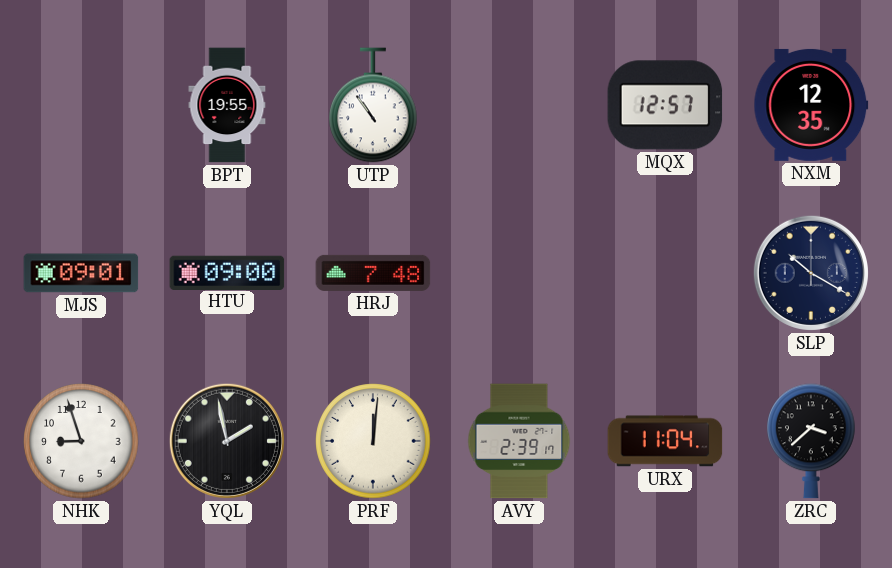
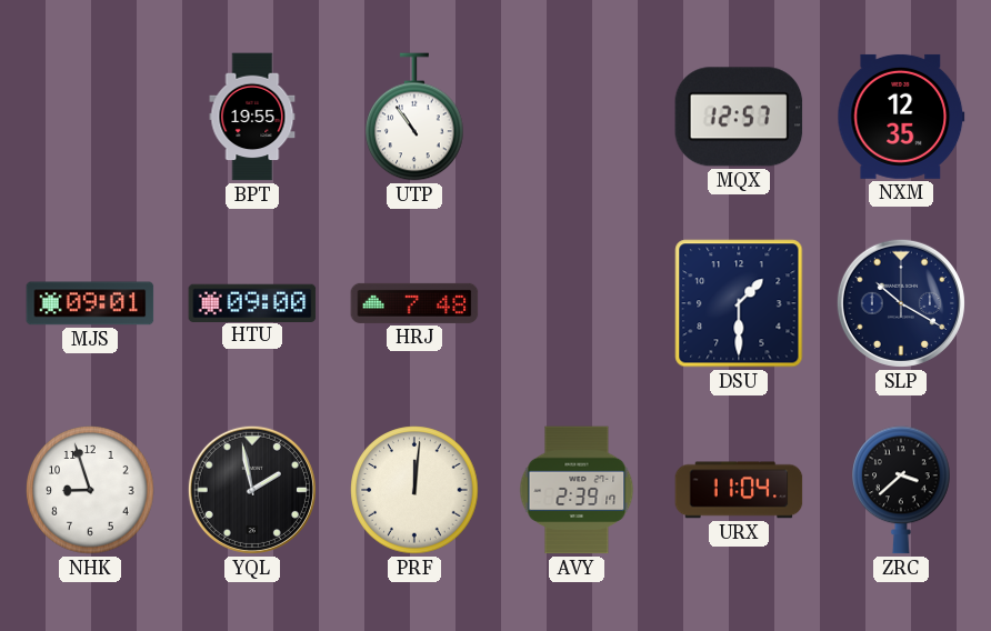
DSU: none -> 1:30
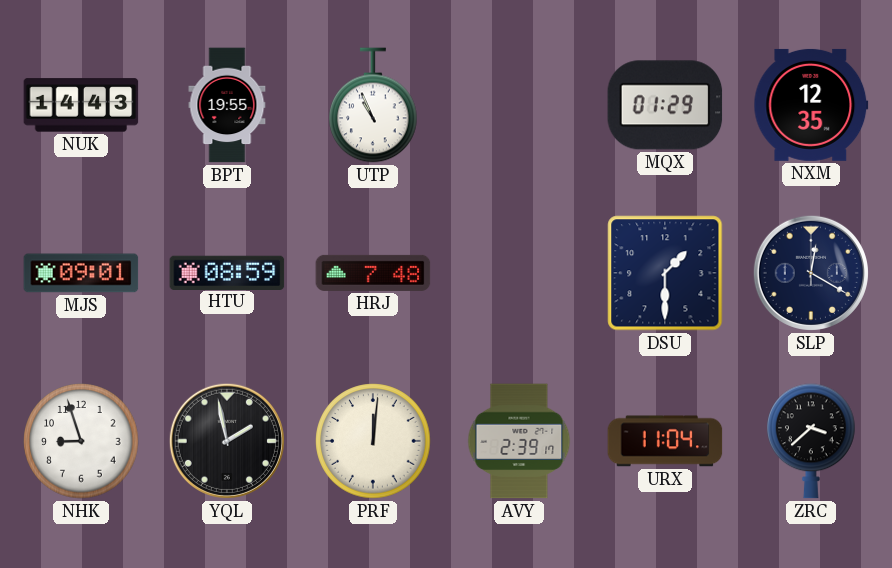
NUK: none -> 14:43
UTP: 10:54 -> 10:56
MQX: 12:57 -> 01:29
HTU: 09:00 -> 08:59
SLP: 10:20 -> 12:20
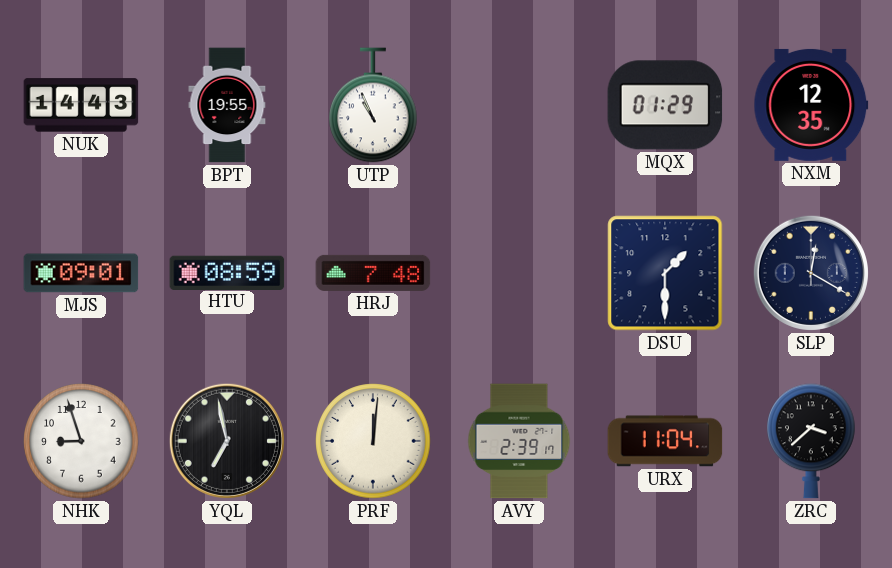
YQL: 1:58 -> 6:58
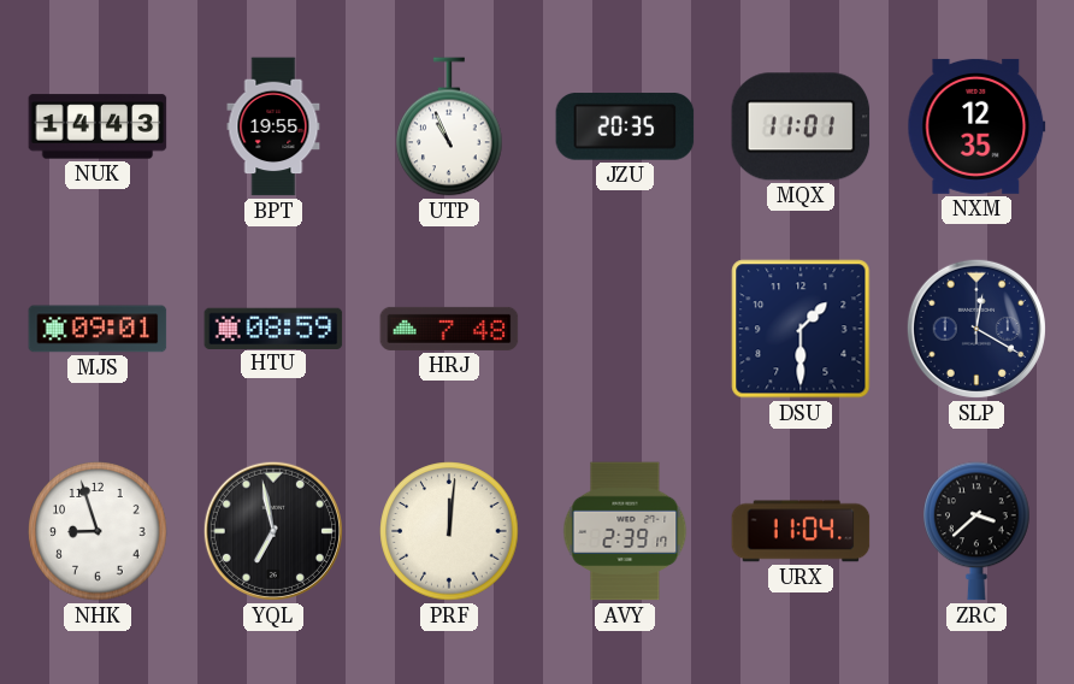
JZU: none -> 20:35
MQX: 01:29 -> 11:01
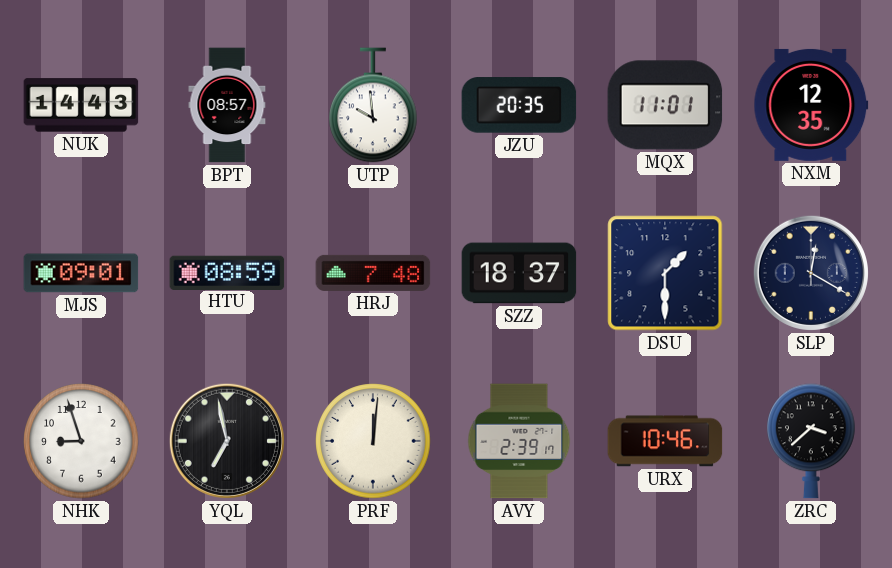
BPT: 19:55 -> 08:57
UTP: 10:56 -> 9:59
SZZ: none -> 18:37
URX: 11:04 -> 10:46
